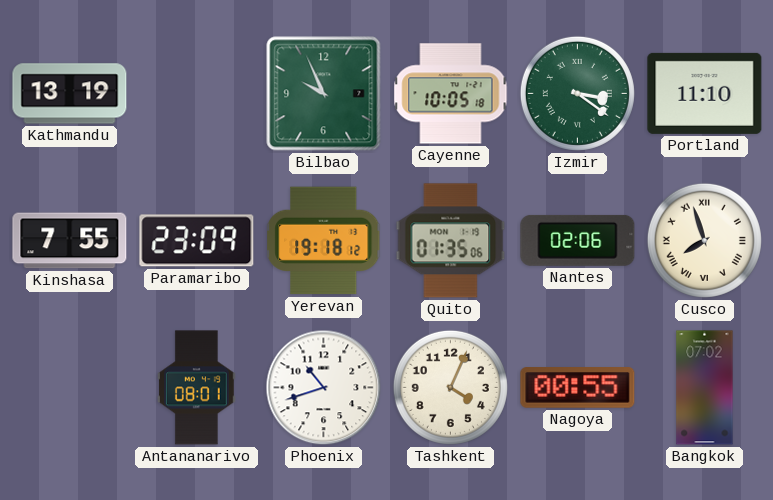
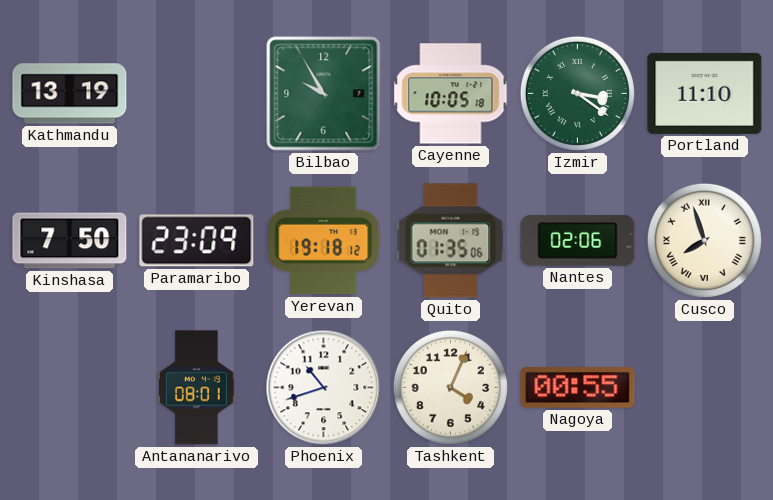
Bilbao: 9:56 -> 9:55
Kinshasa: 7:55 -> 7:50
Bangkok: 07:02 -> none
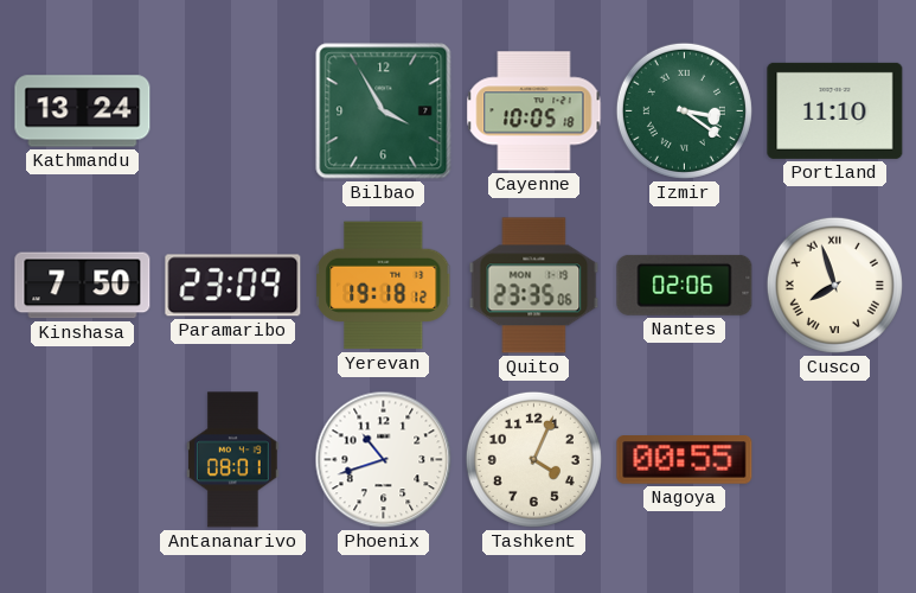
Kathmandu: 13:19 -> 13:24
Bilbao: 9:55 -> 3:55
Quito: 01:35 -> 23:35
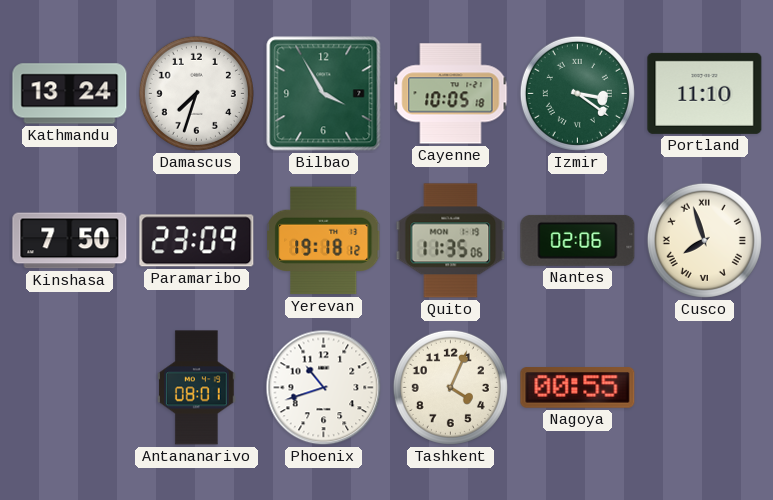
Damascus: none -> 7:33
Quito: 23:35 -> 11:35
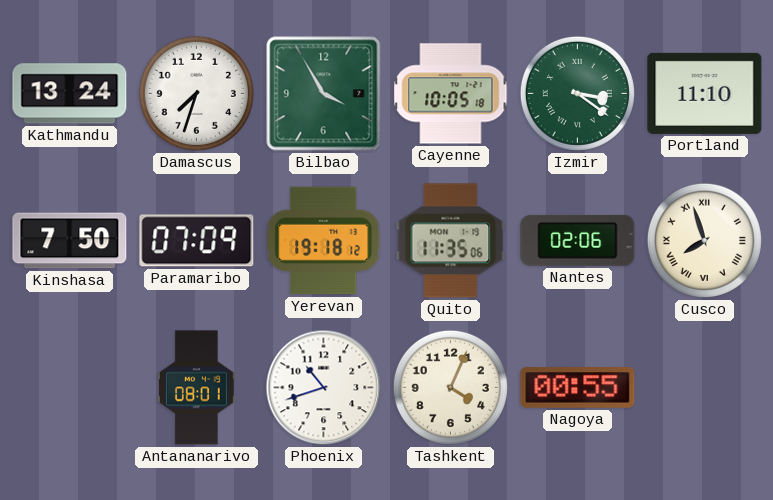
Paramaribo: 23:09 -> 07:09
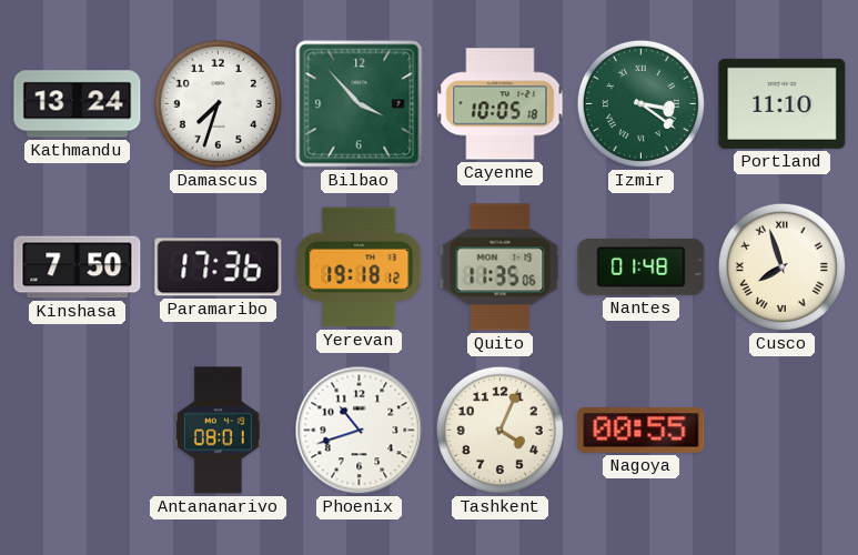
Bilbao: 3:55 -> 3:53
Paramaribo: 07:09 -> 17:36
Nantes: 02:06 -> 01:48
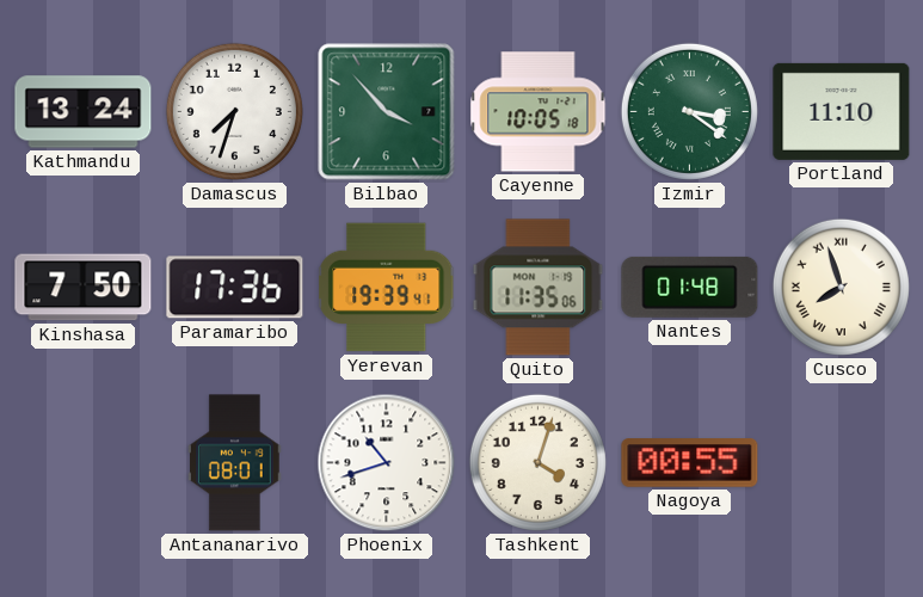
Yerevan: 19:18 -> 19:39
Tashkent: 4:04 -> 4:03
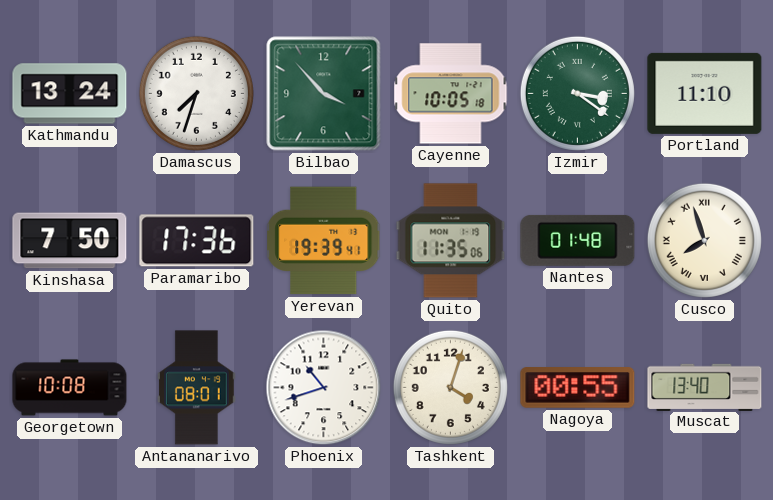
Georgetown: none -> 10:08
Muscat: none -> 13:40
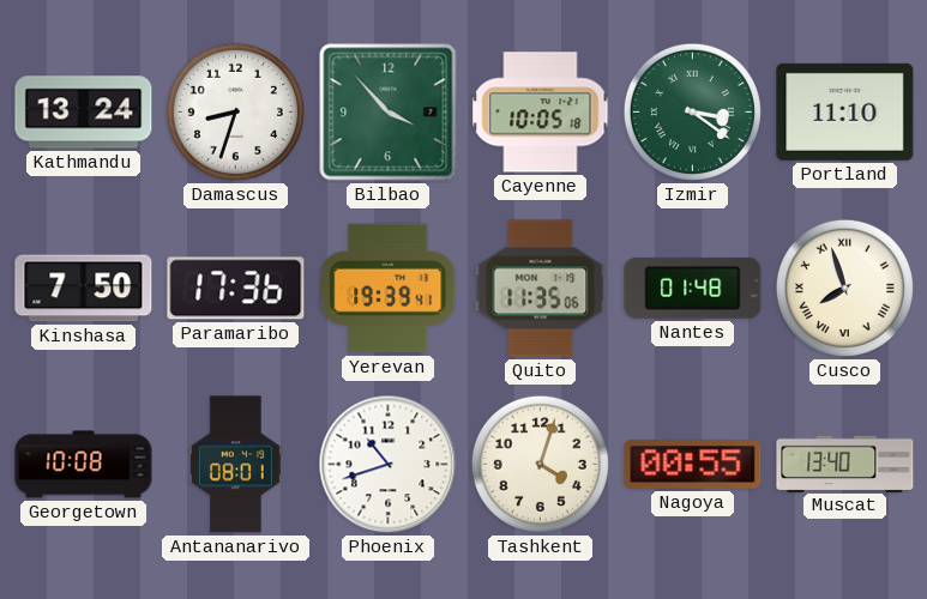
Damascus: 7:33 -> 8:33
